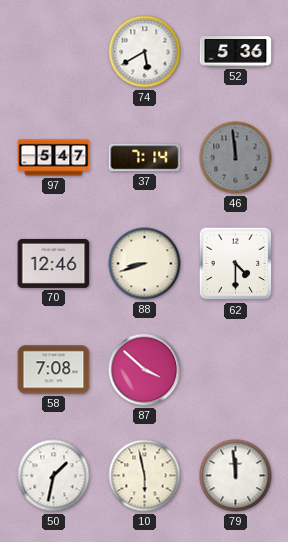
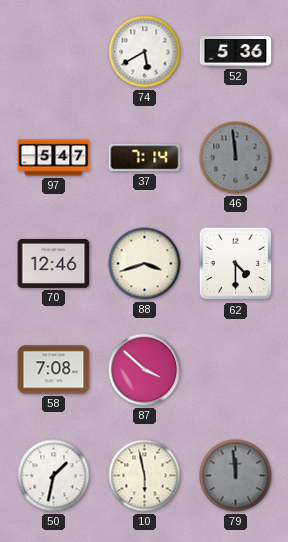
88: 8:42 -> 3:42
79 dial: white -> grey
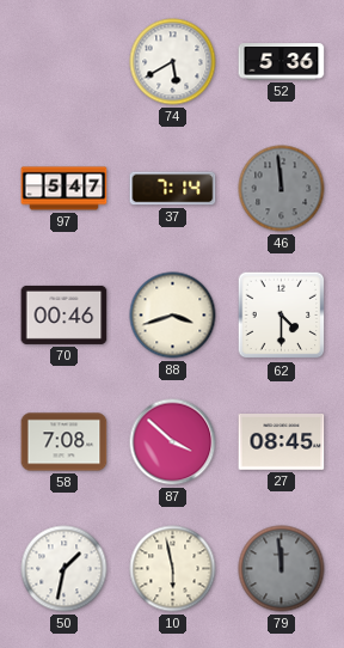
70: 12:46 -> 00:46
27: none -> 08:45
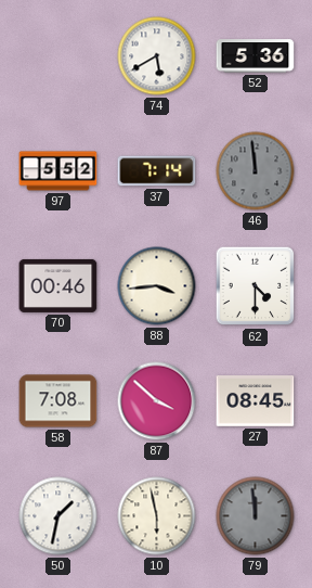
97: 5:47 -> 5:52
88: 3:42 -> 3:44
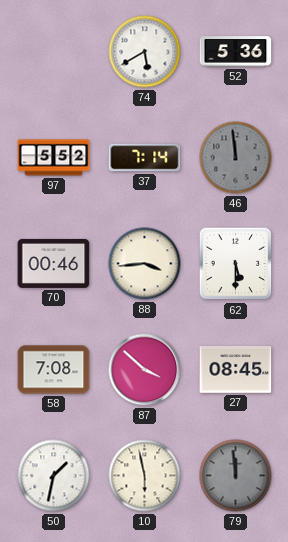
62: 4:30 -> 5:30
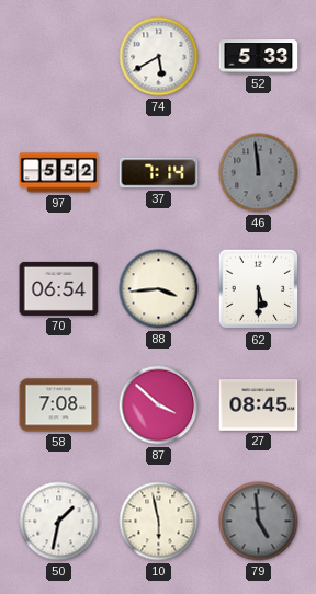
52: 5:36 -> 5:33
70: 00:46 -> 06:54
79: 11:59 -> 4:59
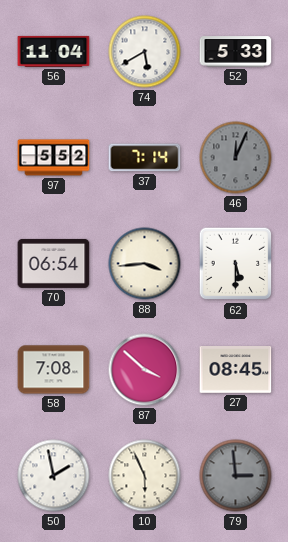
56: none -> 11:04
46: 11:59 -> 12:04
50: 1:32 -> 1:58
10: 5:58 -> 5:56
79: 4:59 -> 2:59
